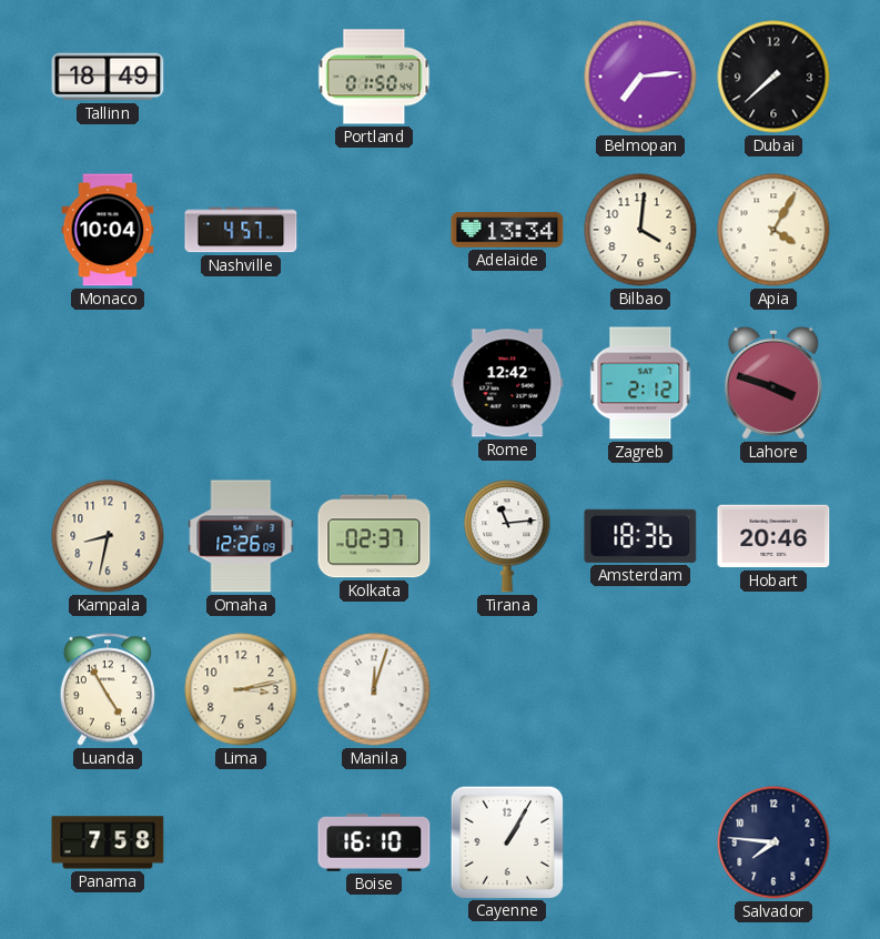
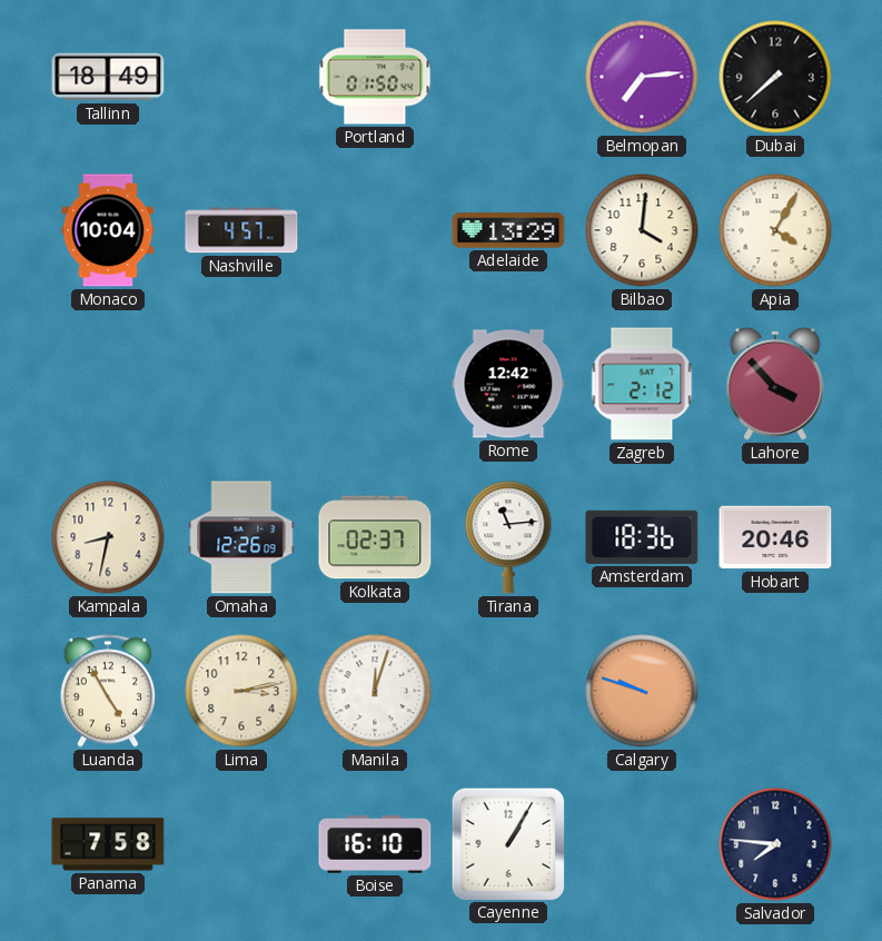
Adelaide: 13:34 -> 13:29
Lahore: 3:48 -> 3:53
Calgary: none -> 9:48
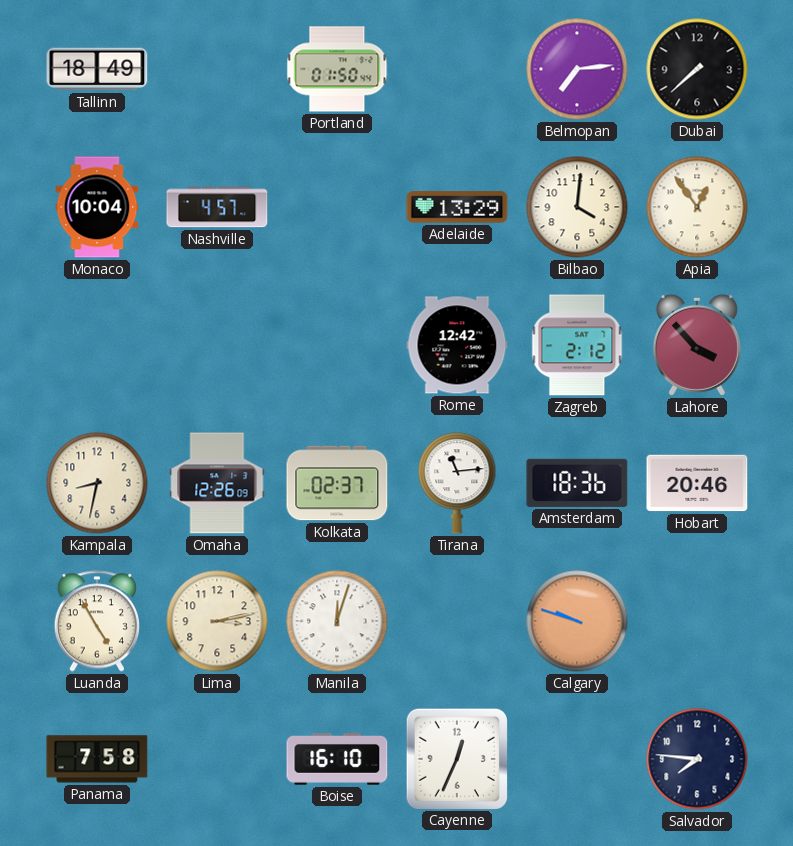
Apia: 4:05 -> 12:54
Cayenne: 1:05 -> 12:34
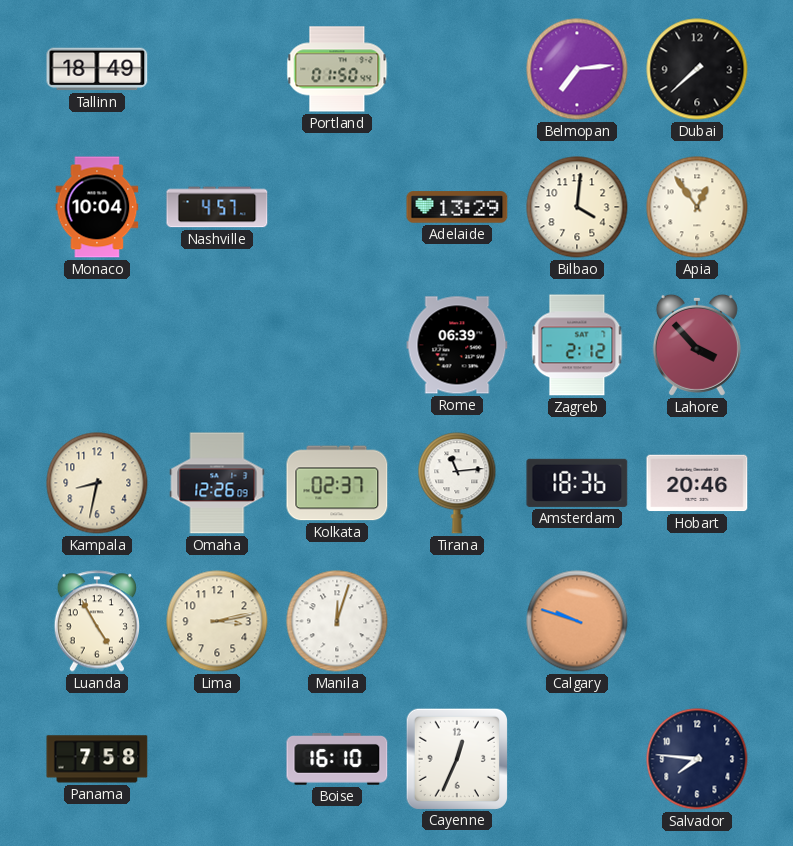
Rome: 12:42 -> 06:39
